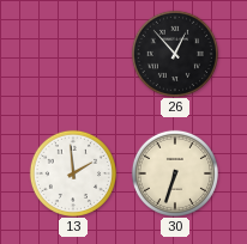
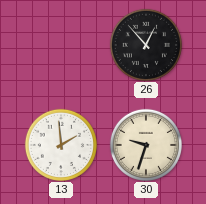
30: 6:33 -> 9:33
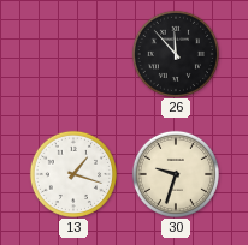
26: 12:53 -> 11:53
13: 1:59 -> 1:18
